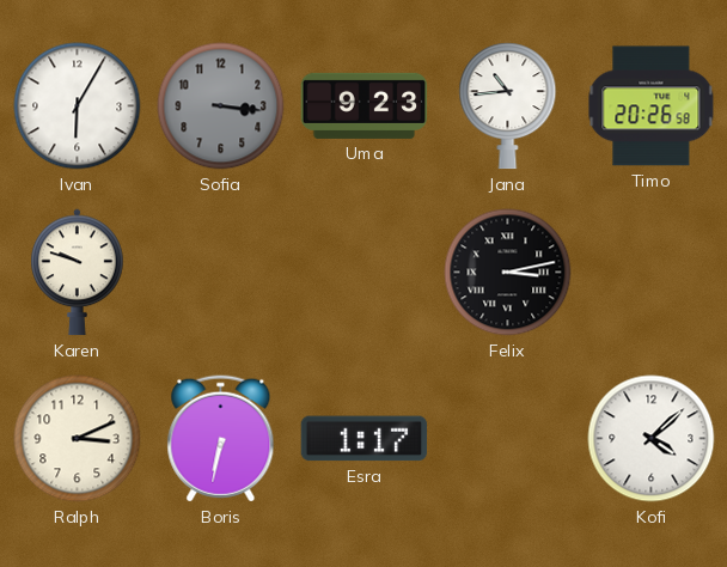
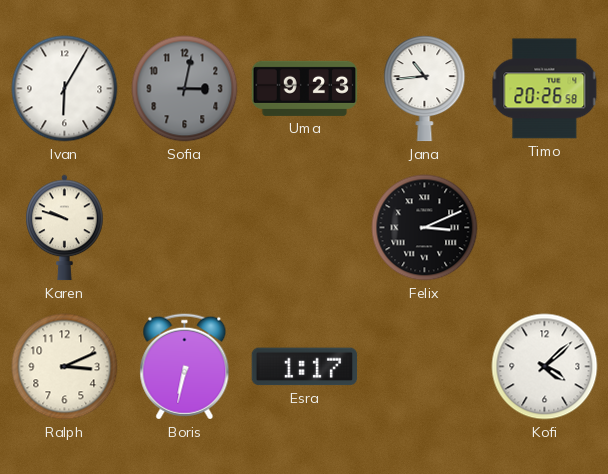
Sofia: 3:16 -> 3:02
Felix: 3:13 -> 3:11
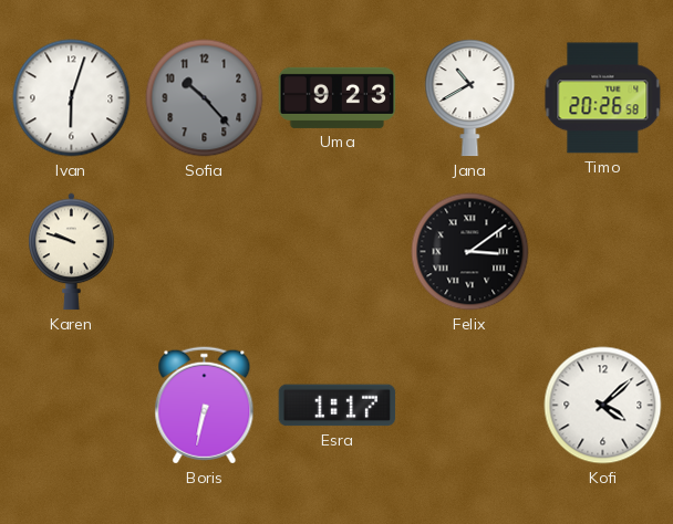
Ivan: 6:05 -> 6:03
Sofia: 3:02 -> 10:23
Jana: 10:44 -> 10:40
Felix: 3:11 -> 3:09
Ralph: 3:11 -> none
